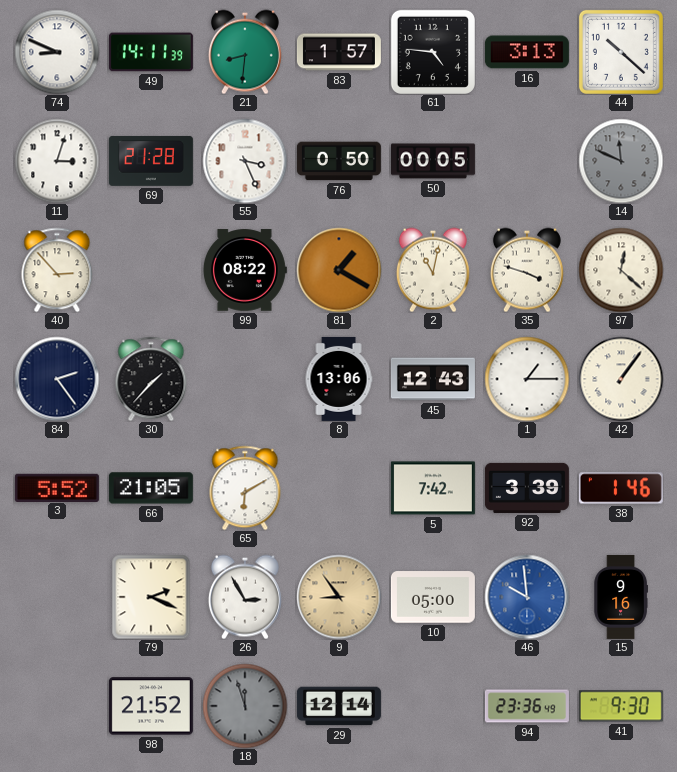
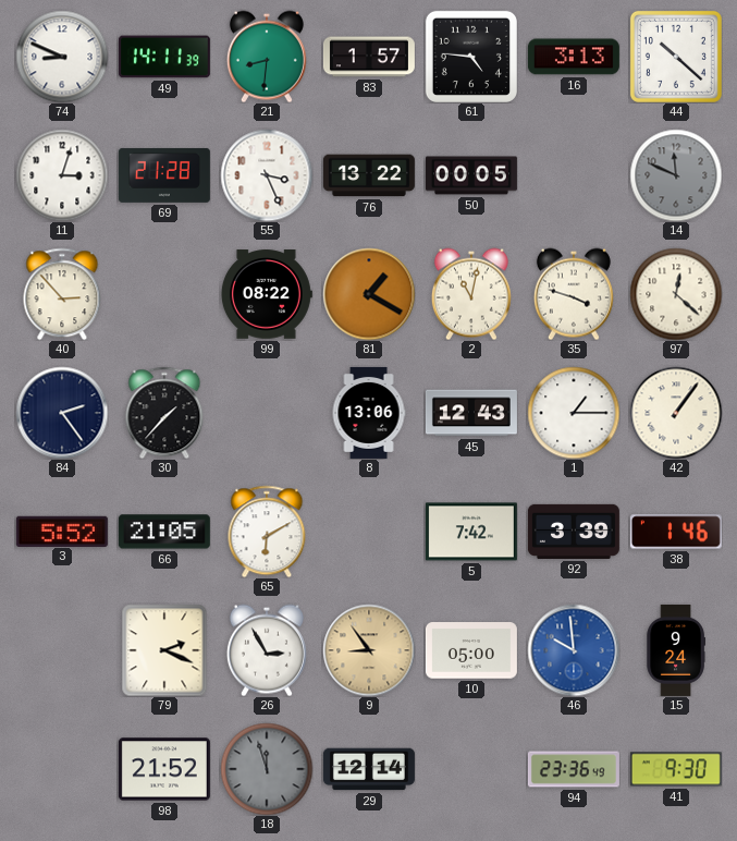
76: 0:50 -> 13:22
15: 9:16 -> 9:24
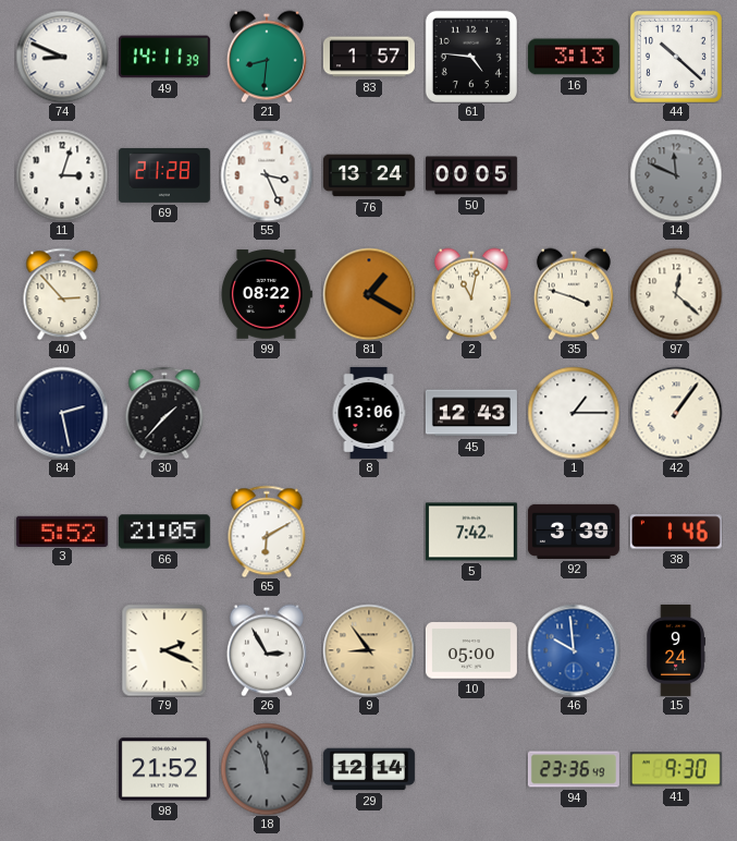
76: 13:22 -> 13:24
84: 2:24 -> 2:28
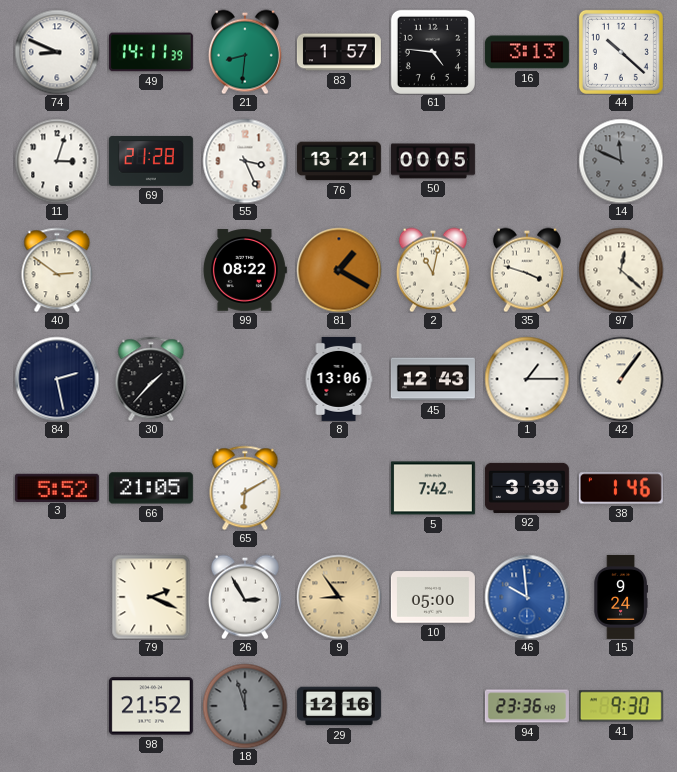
76: 13:24 -> 13:21
40: 2:53 -> 2:51
29: 12:14 -> 12:16
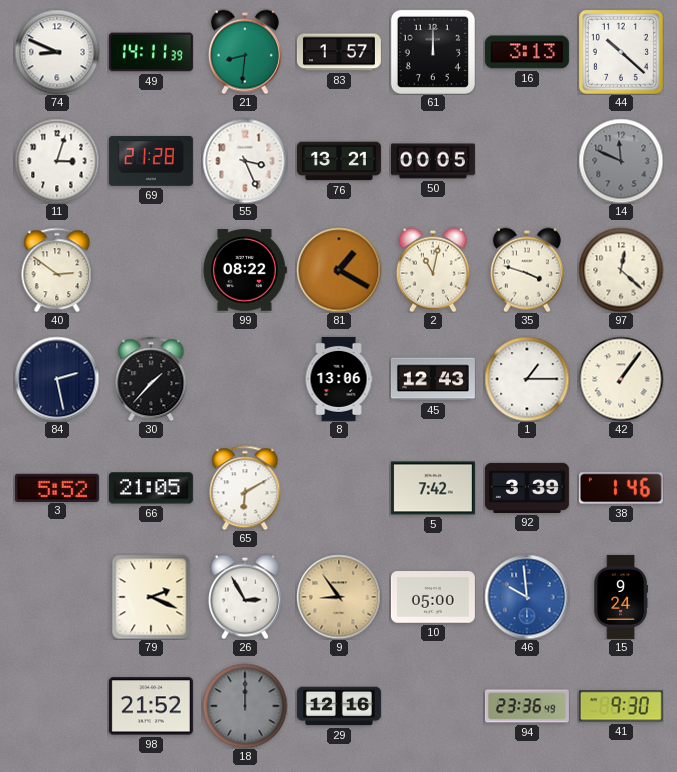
61: 4:46 -> 12:00
18: 11:57 -> 12:00
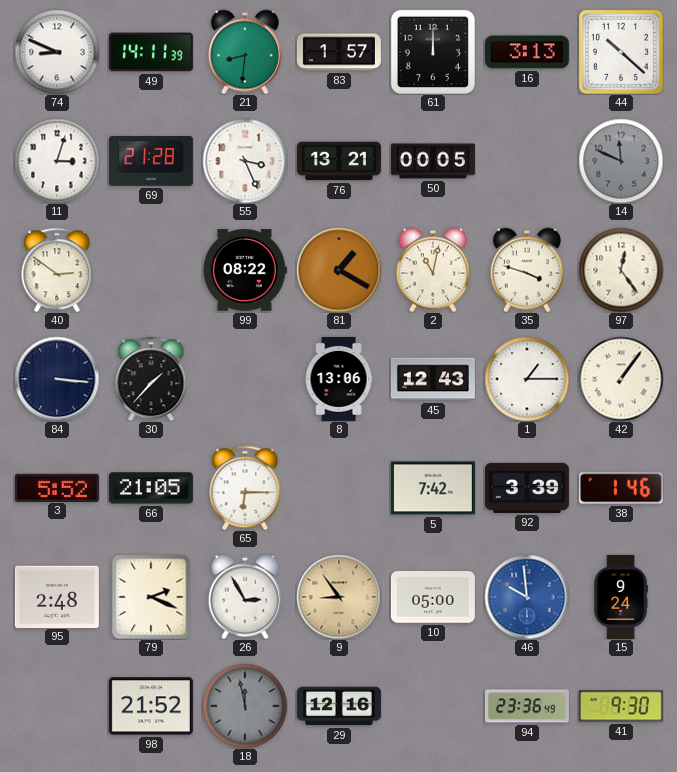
97: 12:22 -> 12:24
84: 2:28 -> 3:16
65: 6:10 -> 6:15
95: none -> 2:48
18: 12:00 -> 11:58
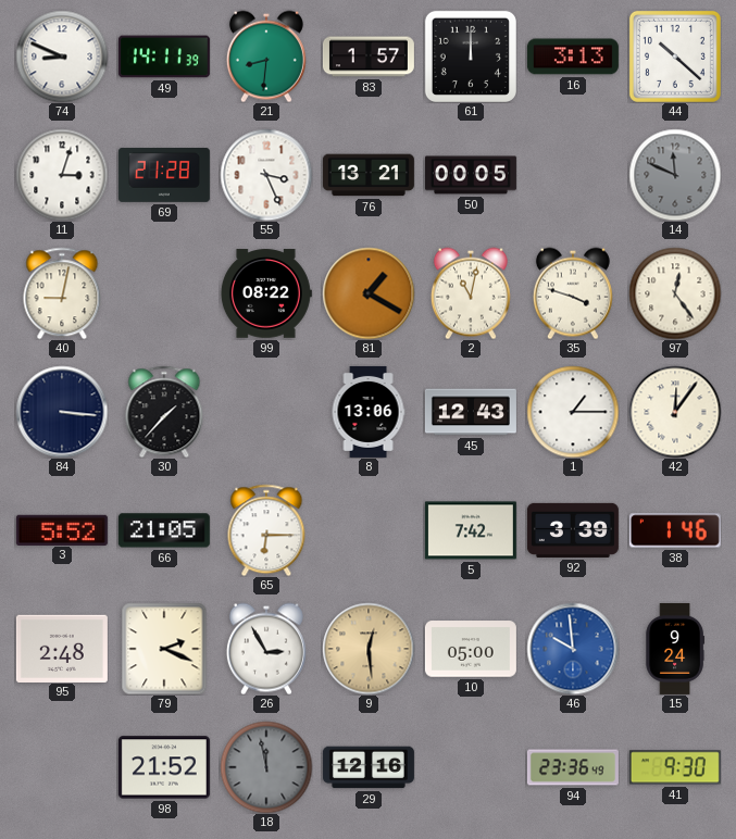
40: 2:51 -> 9:02
42: 1:06 -> 12:06
9: 8:54 -> 12:29
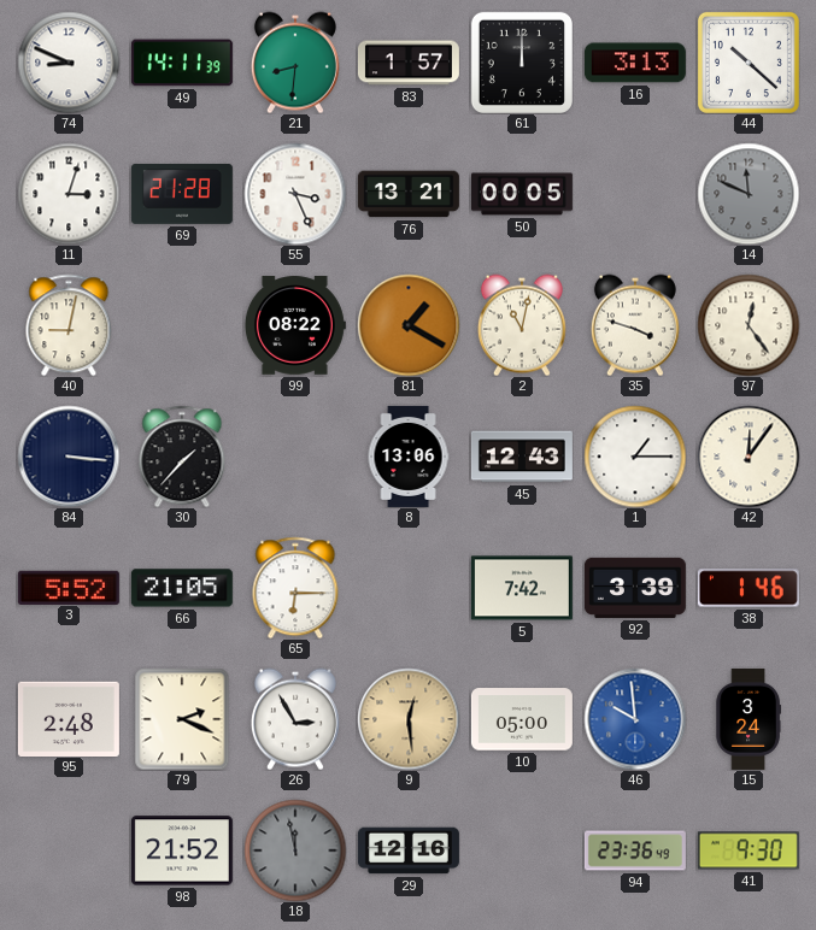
15: 9:24 -> 3:24
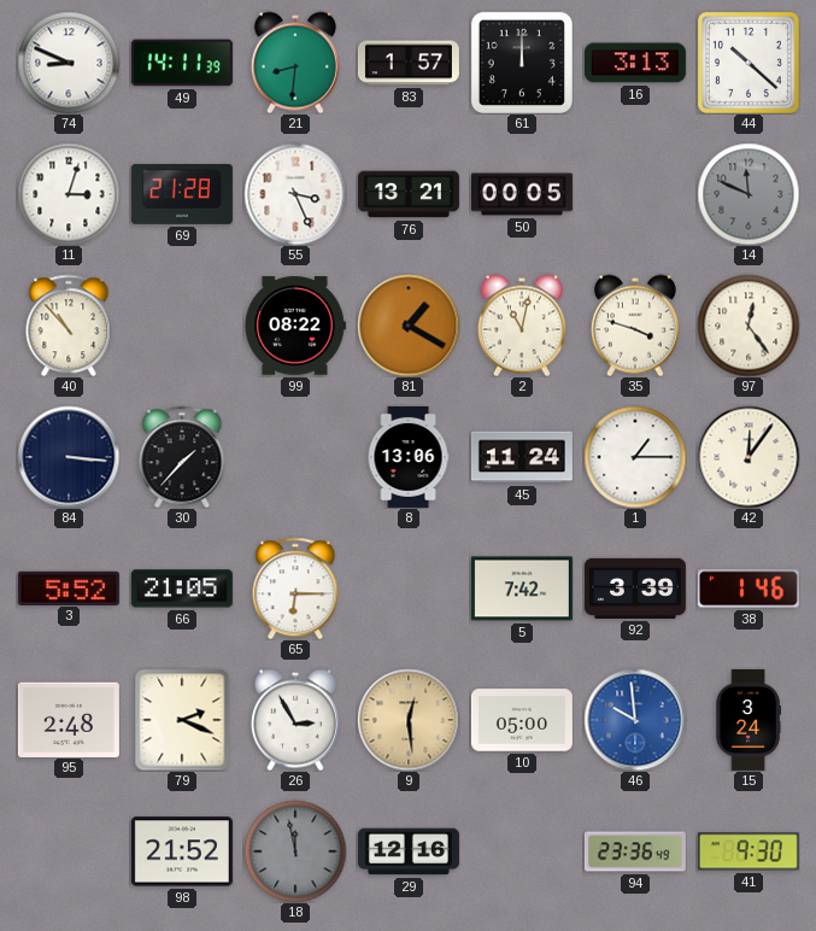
40: 9:02 -> 10:53
45: 12:43 -> 11:24
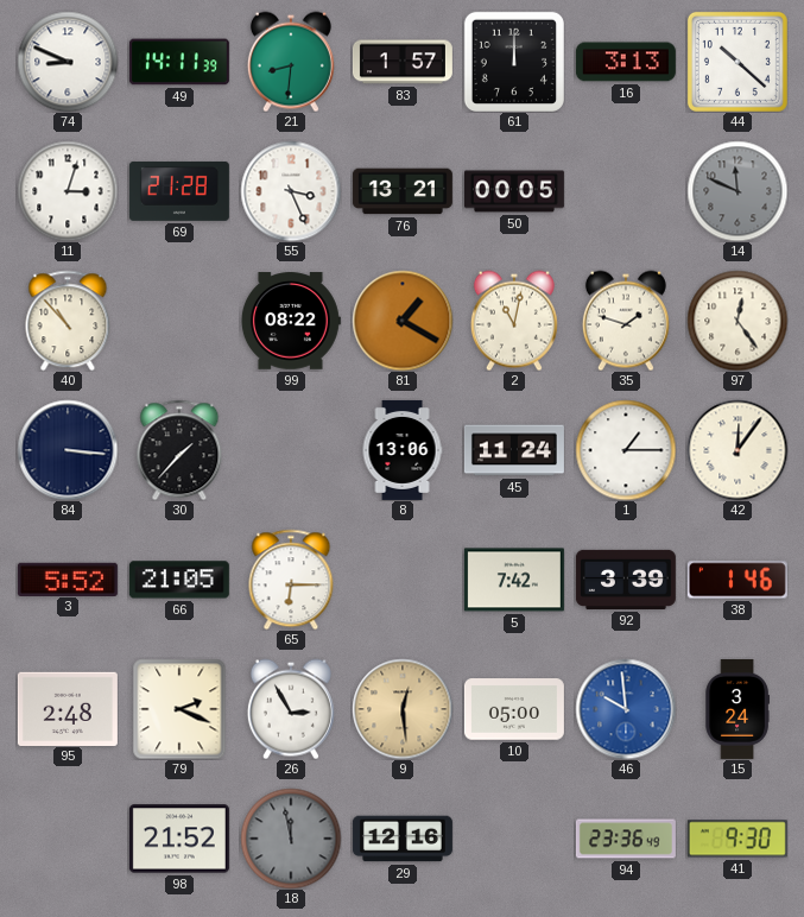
35: 3:48 -> 1:48
